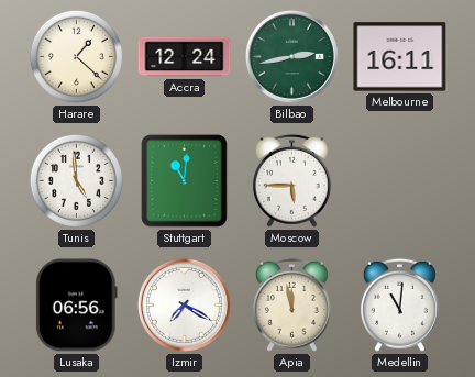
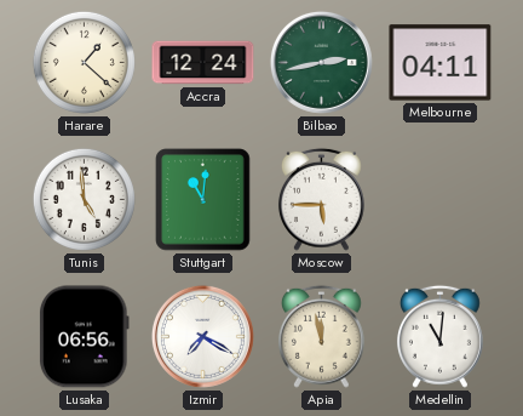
Melbourne: 16:11 -> 04:11
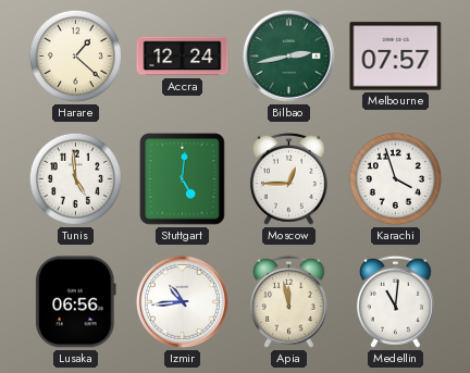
Melbourne: 04:11 -> 07:57
Stuttgart: 11:01 -> 5:01
Moscow: 5:45 -> 12:45
Karachi: none -> 3:57
Izmir: 7:20 -> 10:44
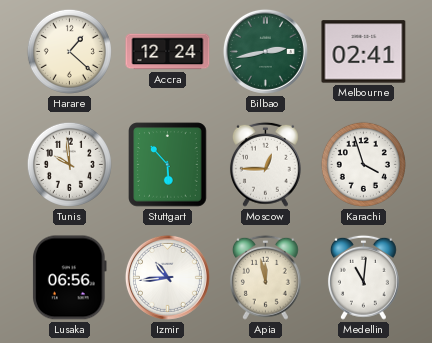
Melbourne: 07:57 -> 02:41
Tunis: 4:59 -> 9:59
Stuttgart: 5:01 -> 5:53
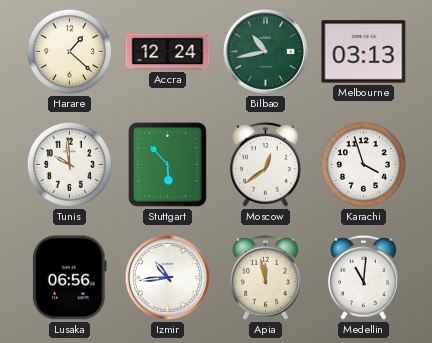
Bilbao: 2:43 -> 10:43
Melbourne: 02:41 -> 03:13
Moscow: 12:45 -> 12:39
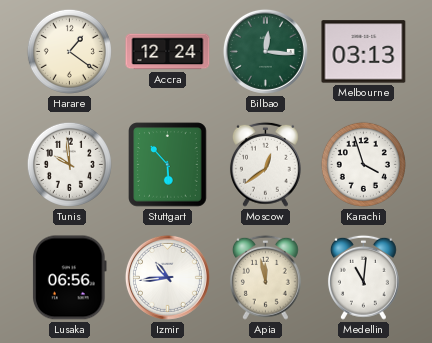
Harare: 1:22 -> 1:21
Bilbao: 10:43 -> 12:16
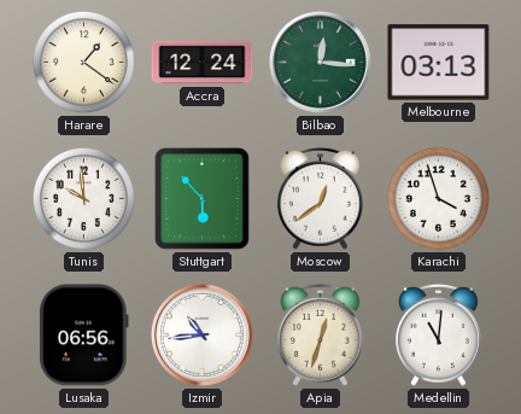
Apia: 11:58 -> 12:33
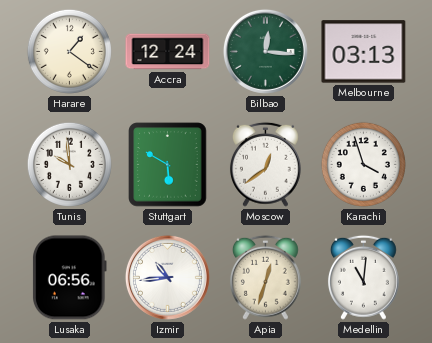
Stuttgart: 5:53 -> 5:50
